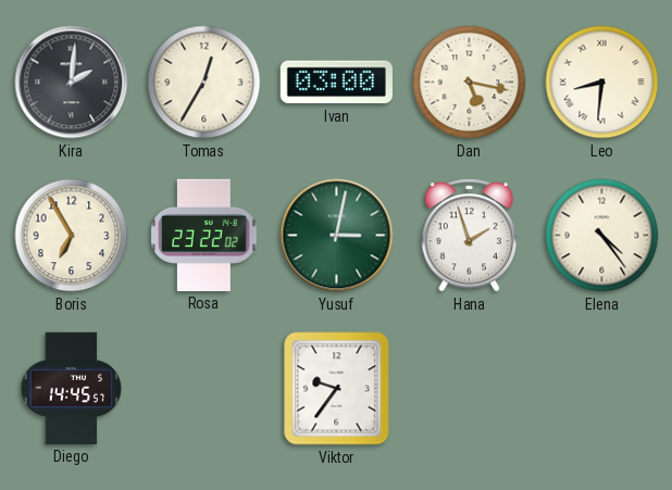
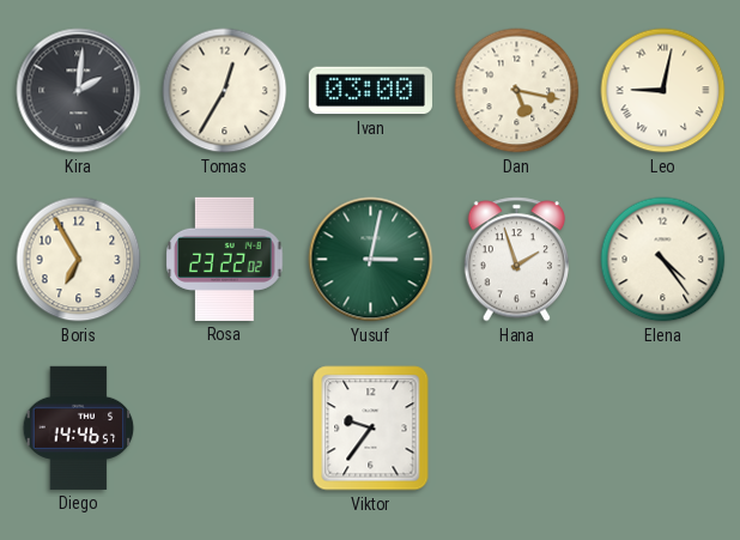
Leo: 8:31 -> 9:02
Diego: 14:45 -> 14:46
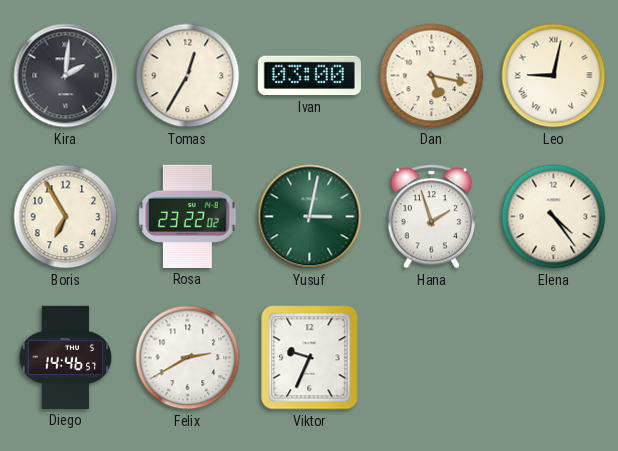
Felix: none -> 2:40
Viktor: 9:36 -> 9:34
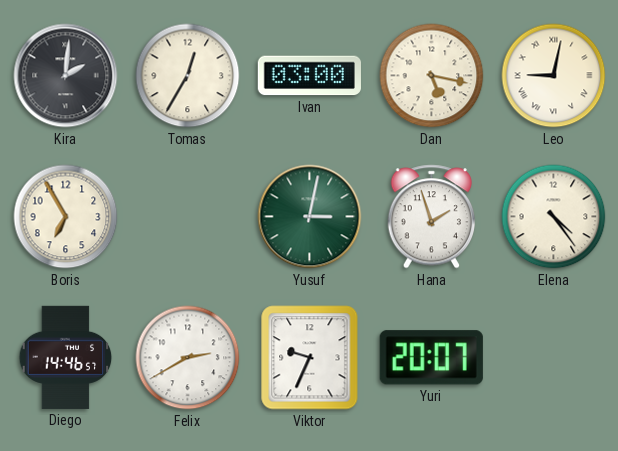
Rosa: 23:22 -> none
Yuri: none -> 20:07
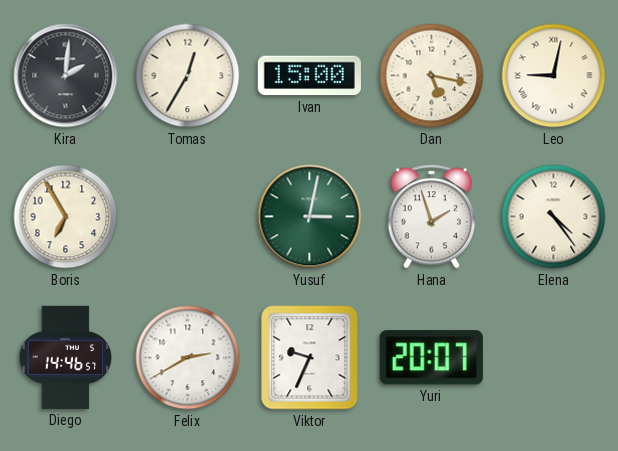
Ivan: 03:00 -> 15:00
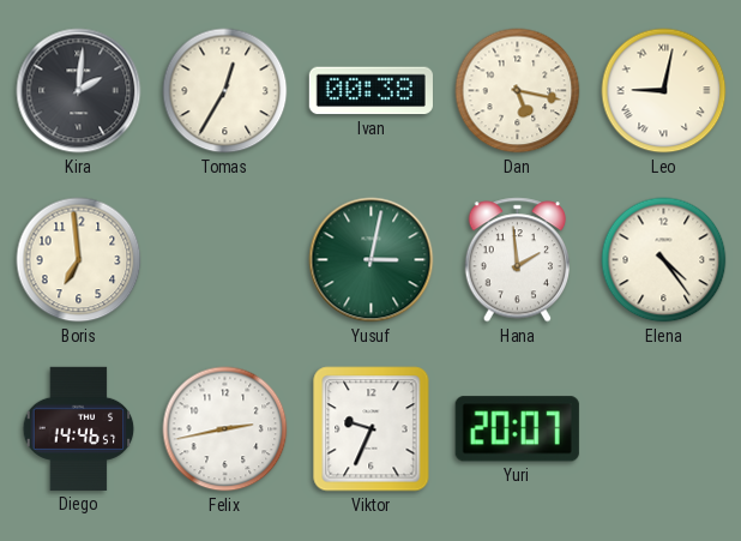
Ivan: 15:00 -> 00:38
Boris: 6:55 -> 6:59
Hana: 1:57 -> 1:59
Felix: 2:40 -> 2:43
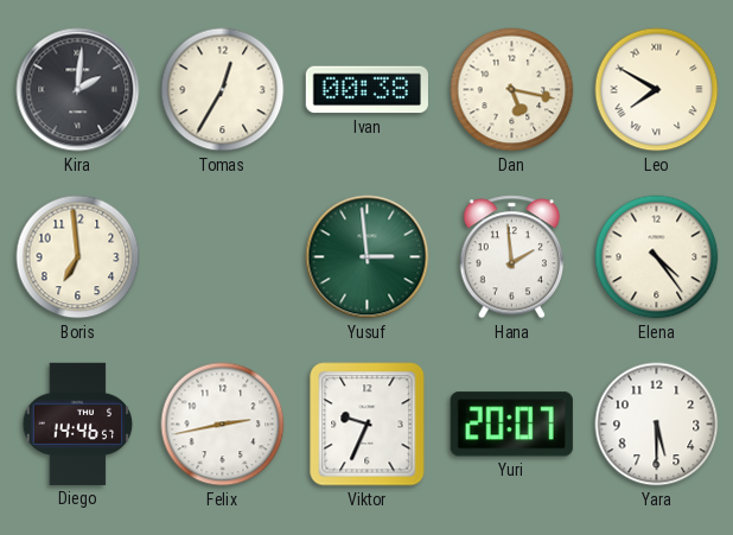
Leo: 9:02 -> 7:50
Yusuf: 3:02 -> 2:59
Yara: none -> 5:30
